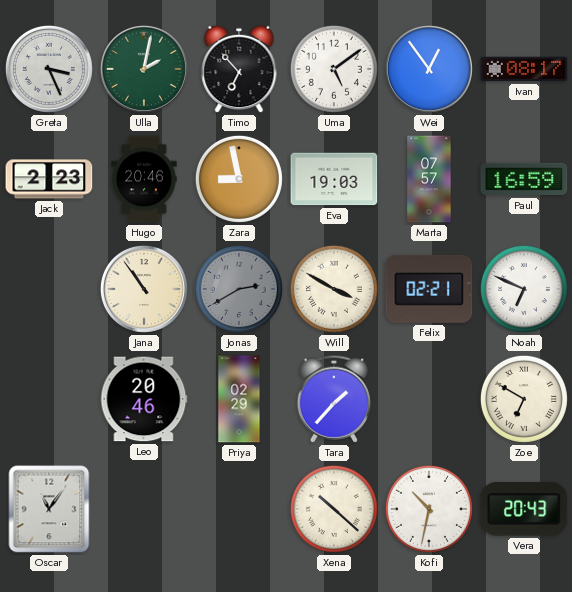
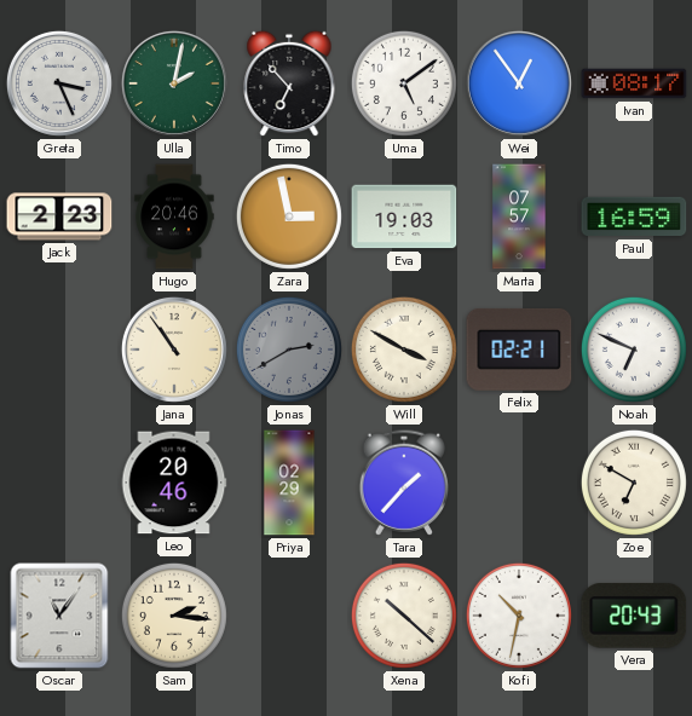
Zara: 8:58 -> 2:58
Sam: none -> 2:16
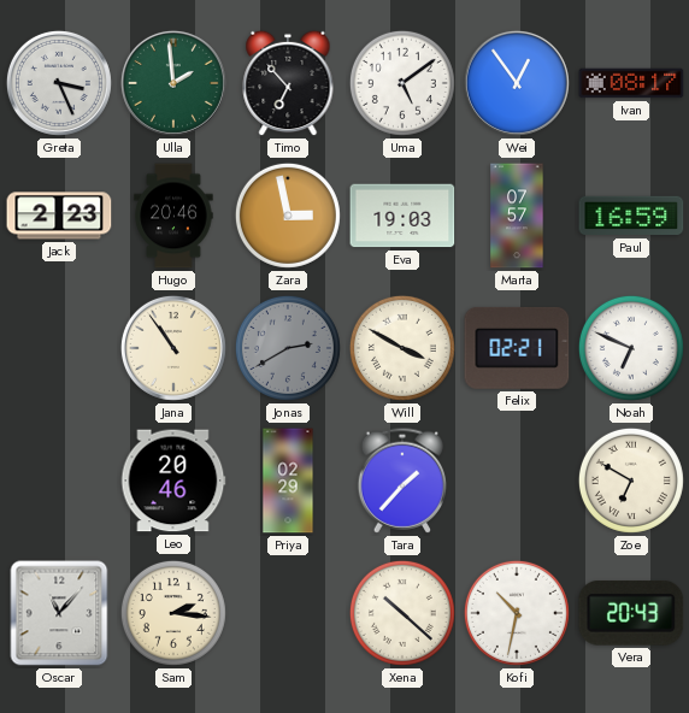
Ulla: 2:02 -> 1:59
Oscar: 11:06 -> 11:07
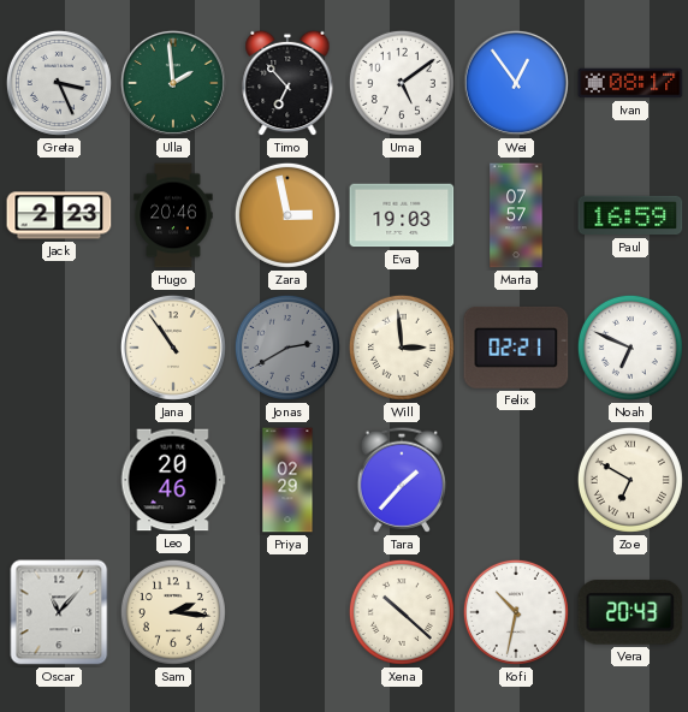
Will: 3:50 -> 2:59
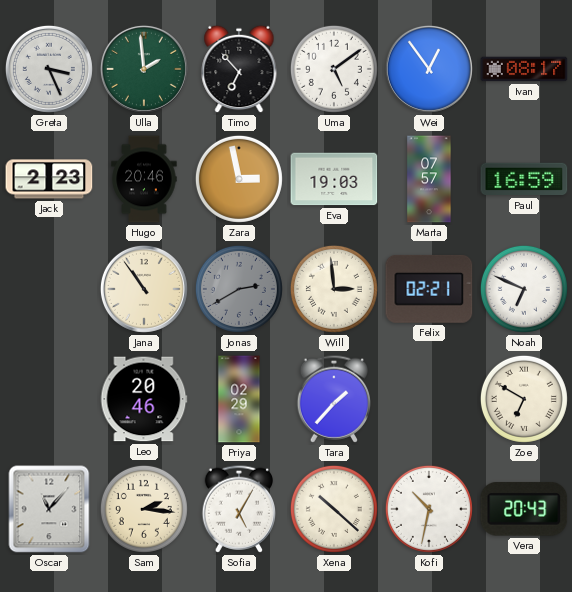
Sofia: none -> 5:05
